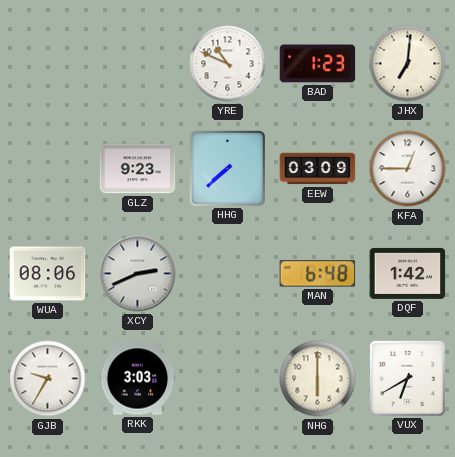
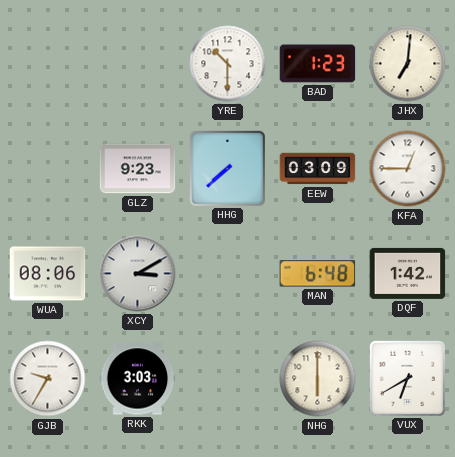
YRE: 10:49 -> 10:30
XCY: 2:41 -> 3:10
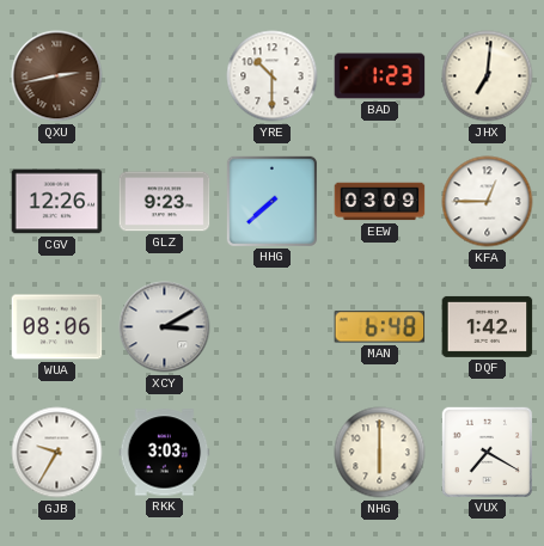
QXU: none -> 2:43
CGV: none -> 12:26
VUX: 6:40 -> 7:20
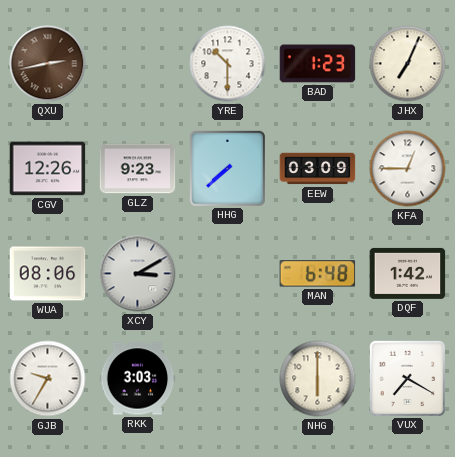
JHX: 7:01 -> 7:04
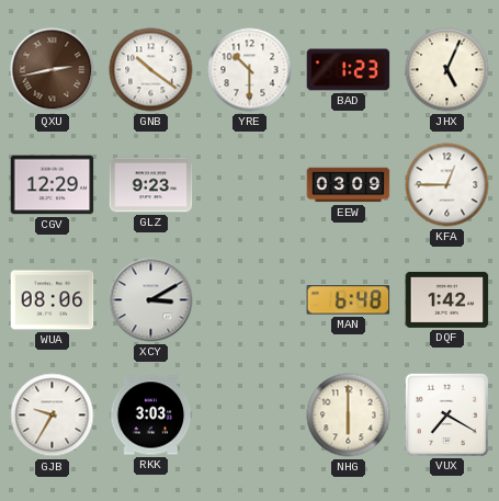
GNB: none -> 10:21
JHX: 7:04 -> 5:04
CGV: 12:26 -> 12:29
HHG: 7:38 -> none
